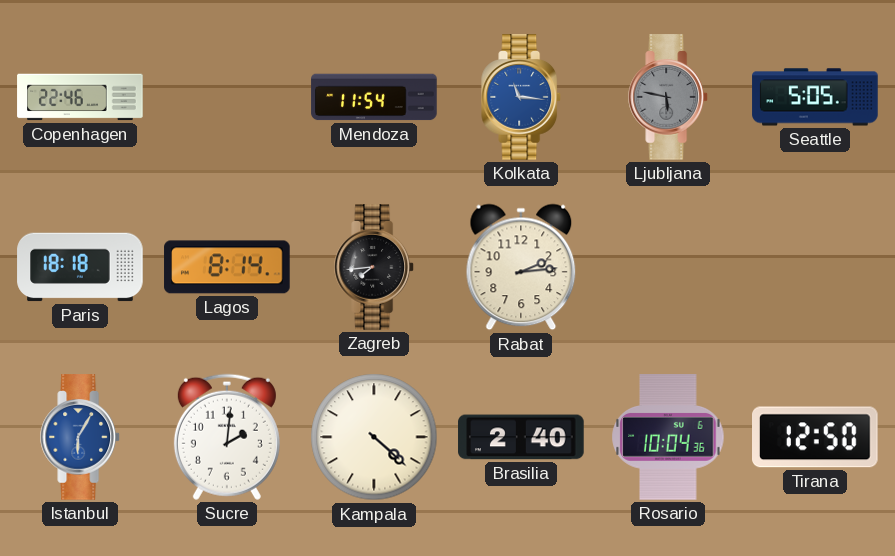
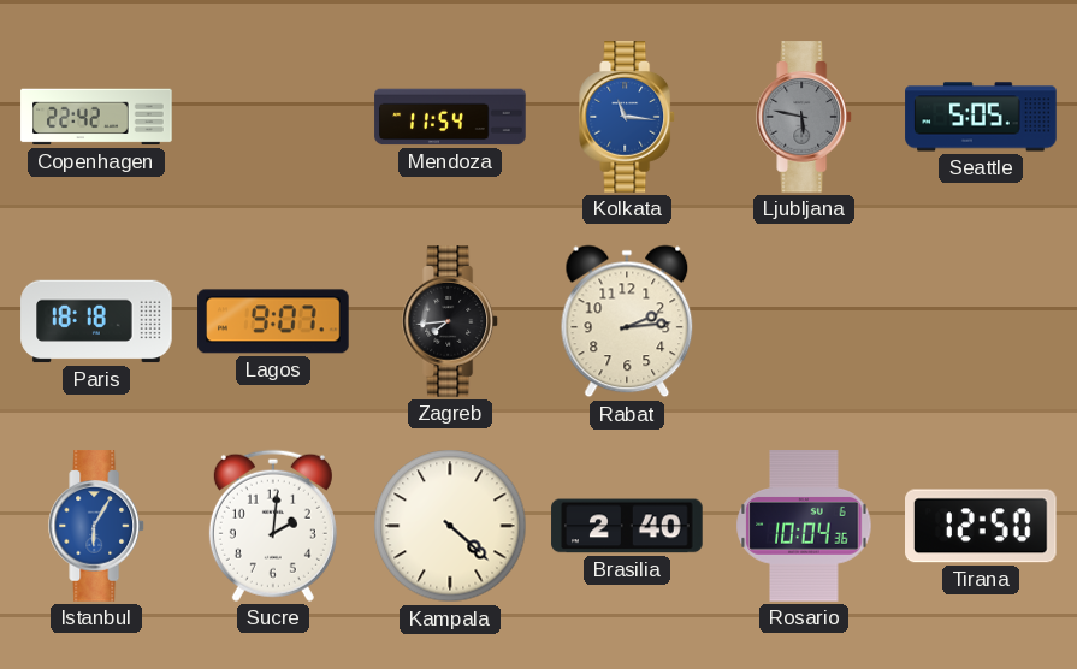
Copenhagen: 22:46 -> 22:42
Lagos: 8:14 -> 9:07
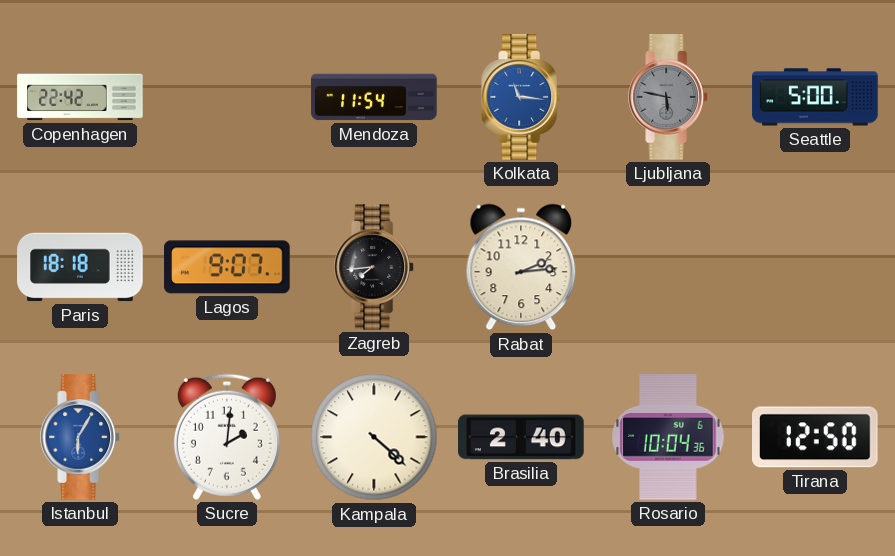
Seattle: 5:05 -> 5:00
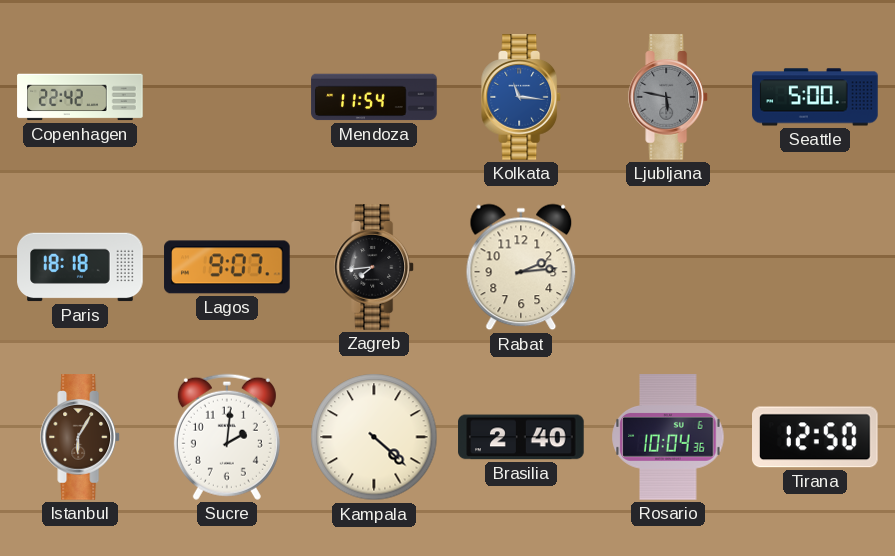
Istanbul dial: blue -> brown
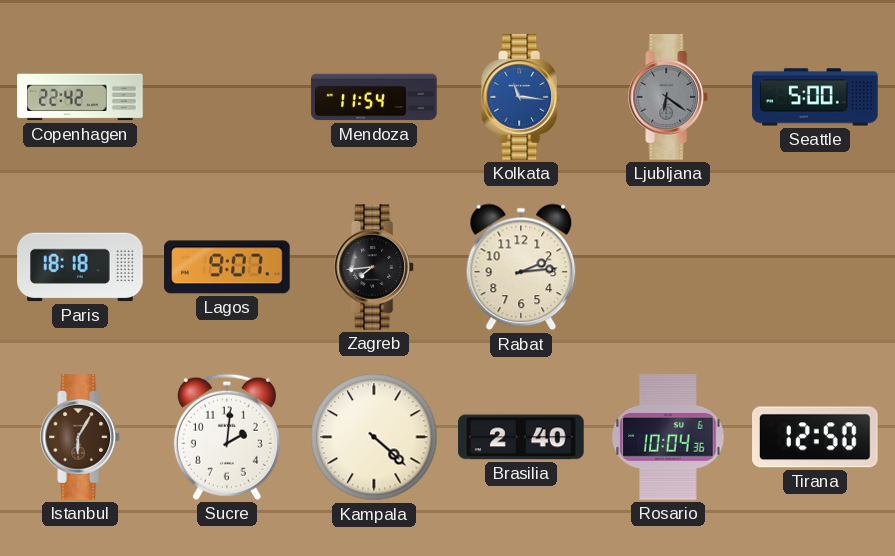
Ljubljana: 5:47 -> 6:21
